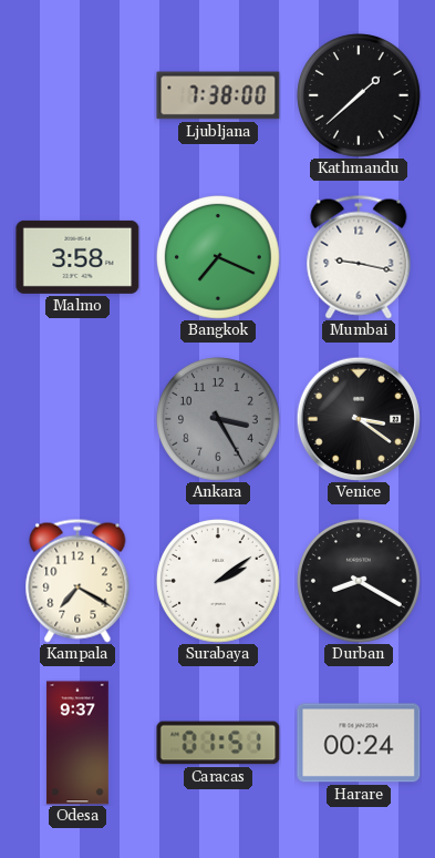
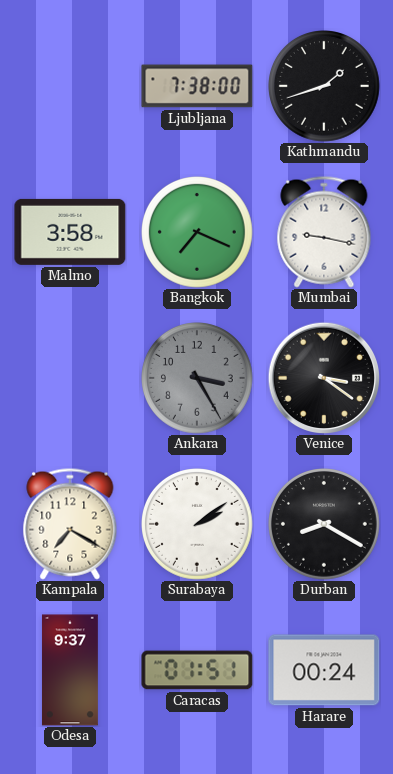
Kathmandu: 1:38 -> 1:42
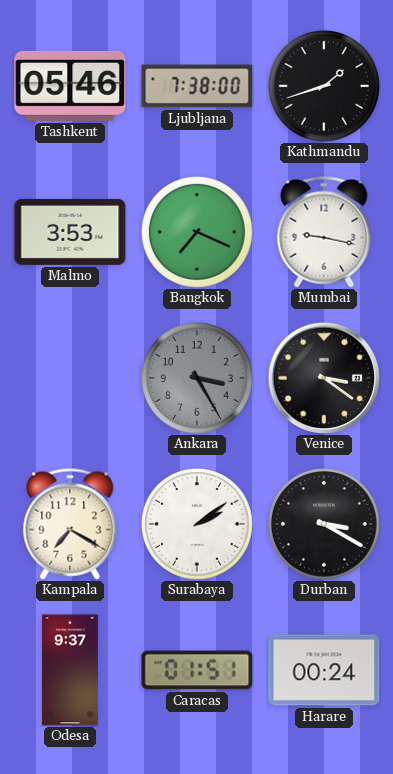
Tashkent: none -> 05:46
Malmo: 3:58 -> 3:53
Durban: 8:20 -> 3:20
